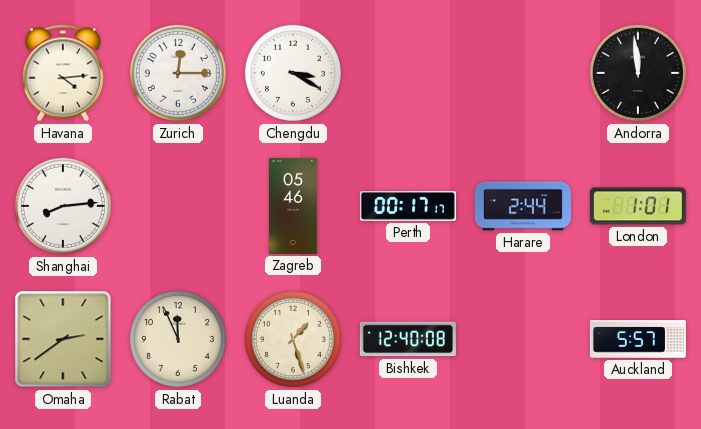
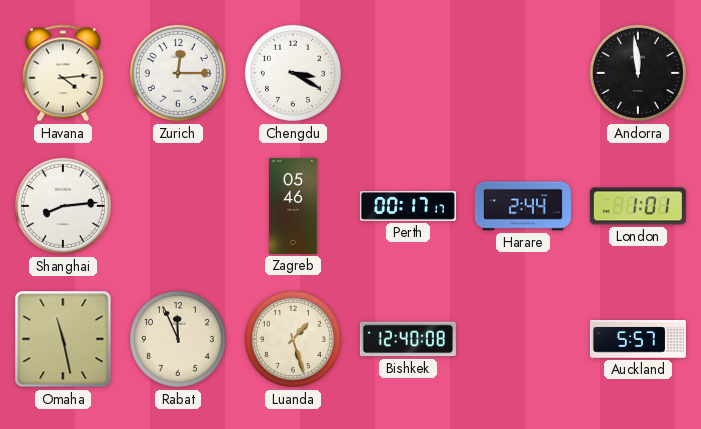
Omaha: 2:39 -> 11:28
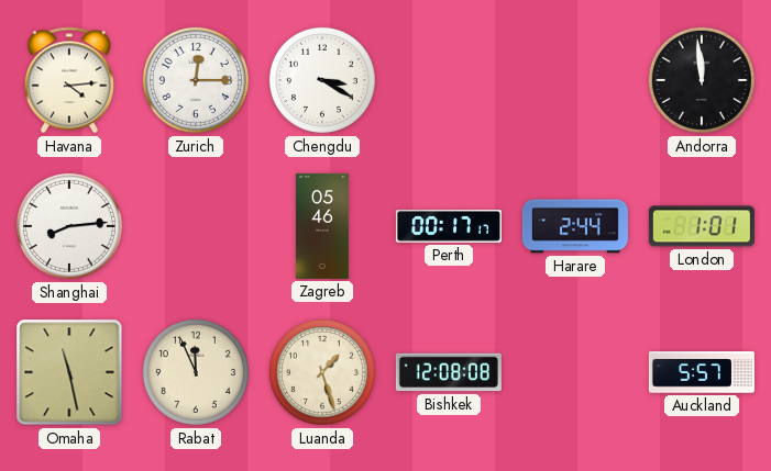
Bishkek: 12:40 -> 12:08
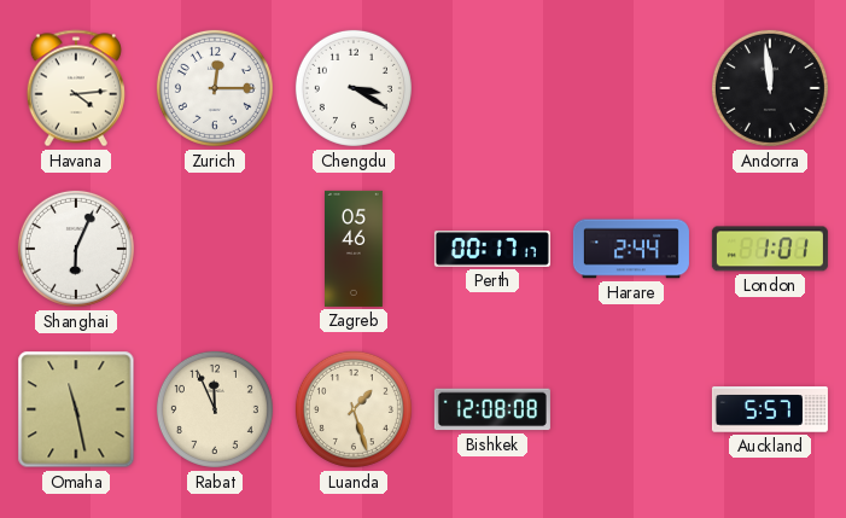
Shanghai: 8:14 -> 6:04
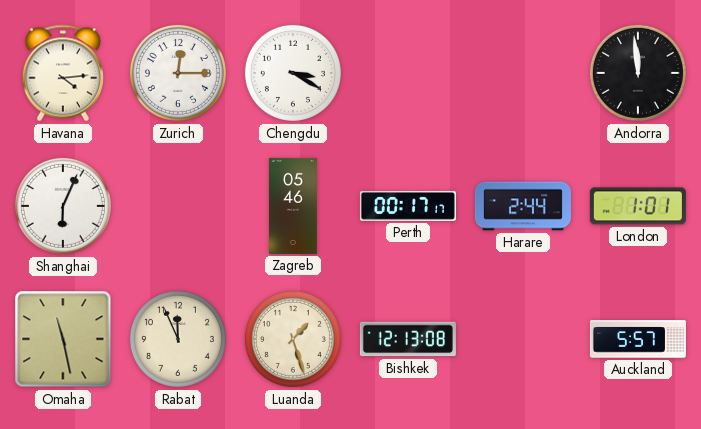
Bishkek: 12:08 -> 12:13
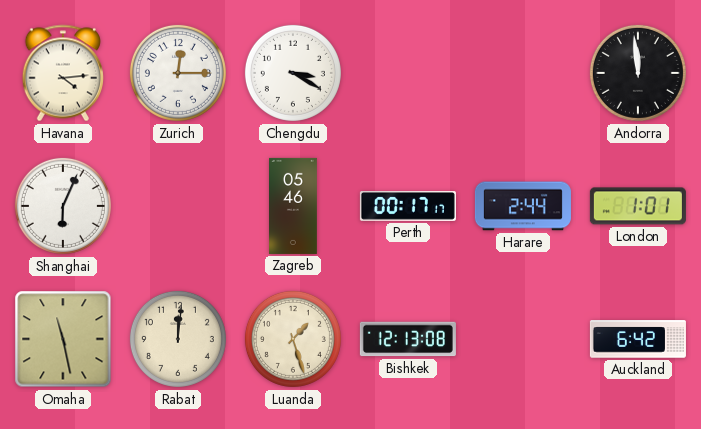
Rabat: 11:56 -> 12:01
Auckland: 5:57 -> 6:42
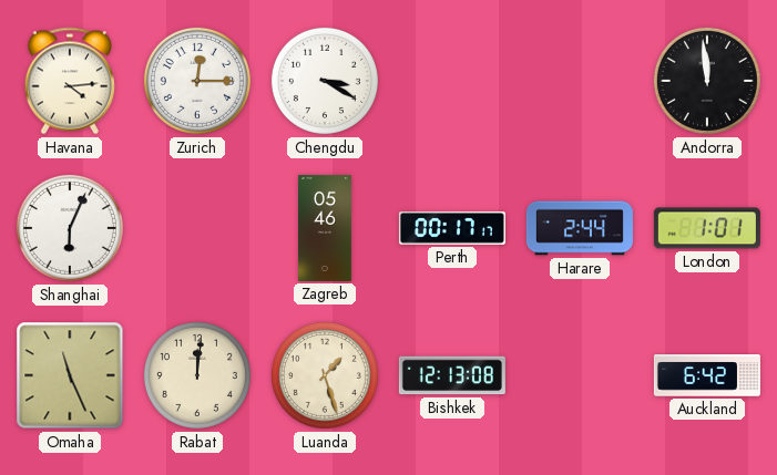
Omaha: 11:28 -> 11:26
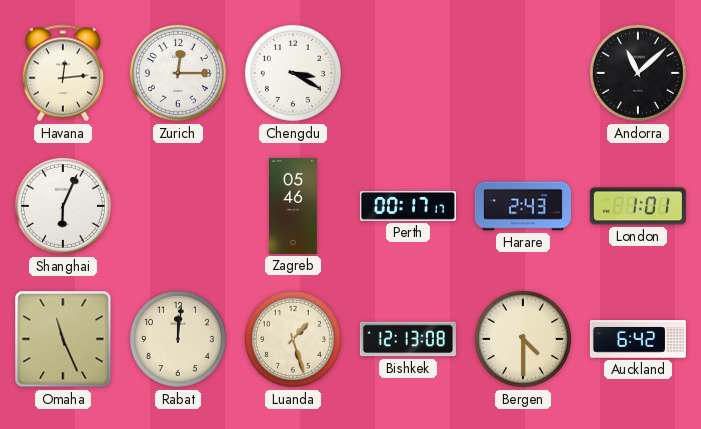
Havana: 4:14 -> 12:14
Andorra: 11:59 -> 11:08
Harare: 2:44 -> 2:43
Bergen: none -> 4:30
